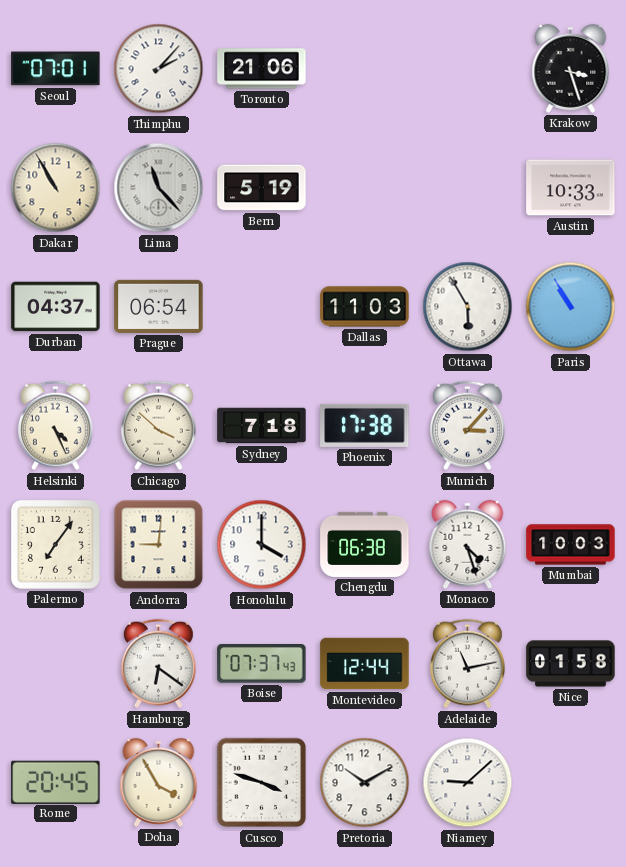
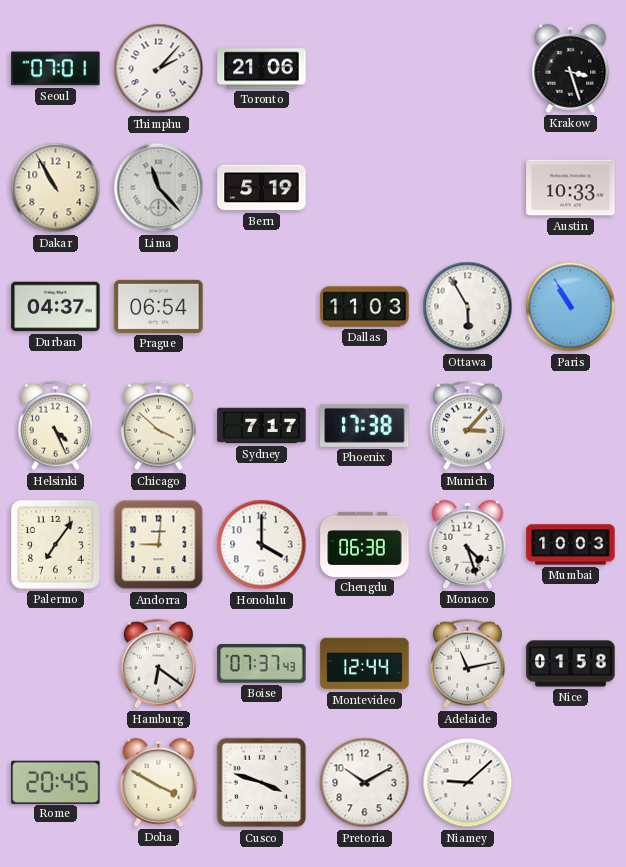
Sydney: 7:18 -> 7:17
Doha: 3:55 -> 3:50
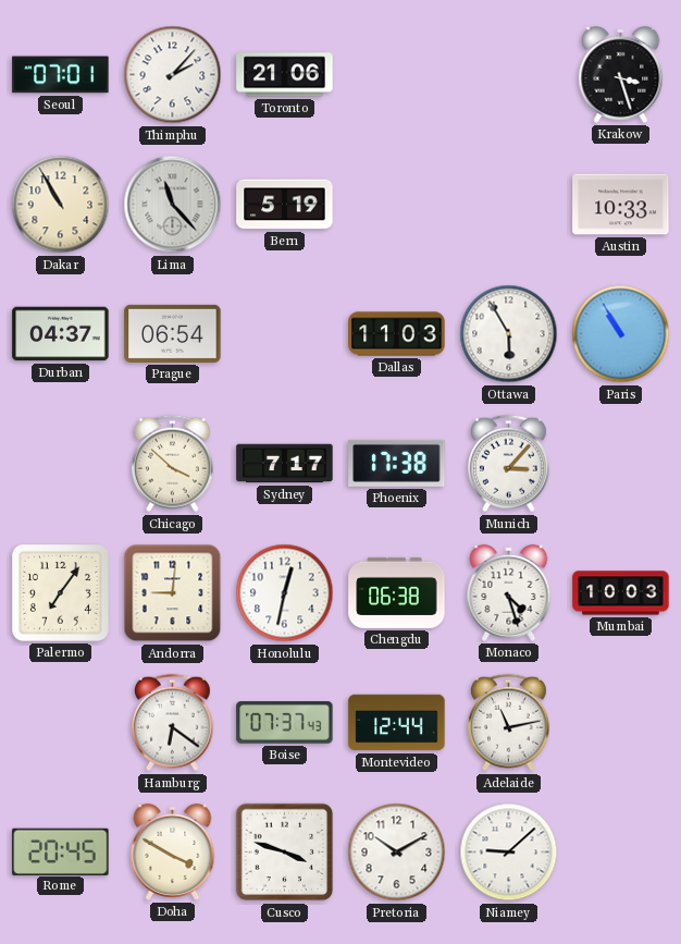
Helsinki: 4:26 -> none
Honolulu: 4:00 -> 12:32
Nice: 01:58 -> none
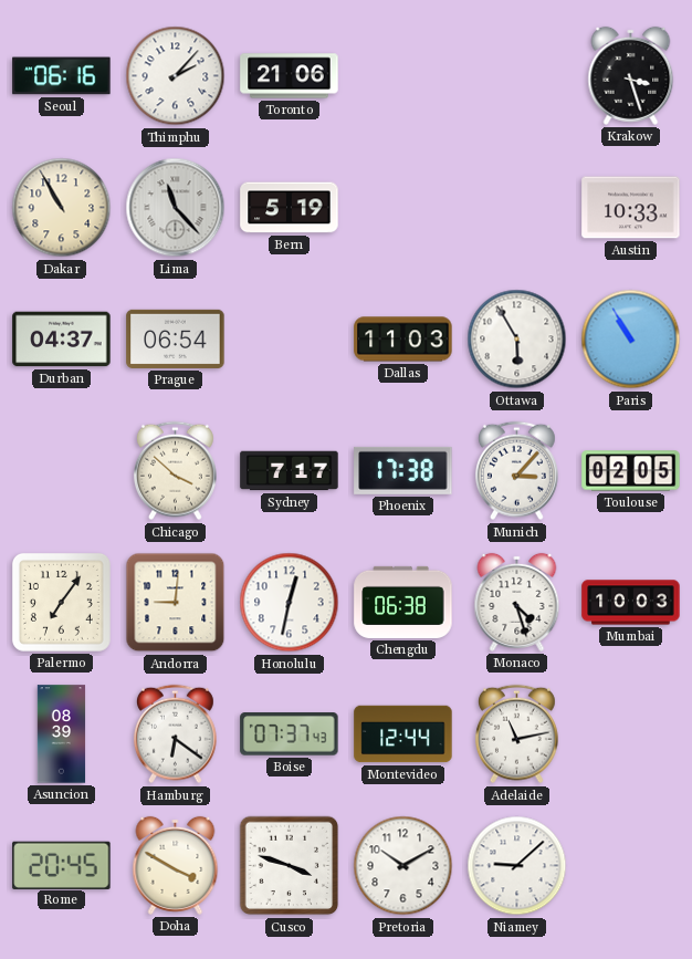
Seoul: 07:01 -> 06:16
Toulouse: none -> 02:05
Asuncion: none -> 08:39
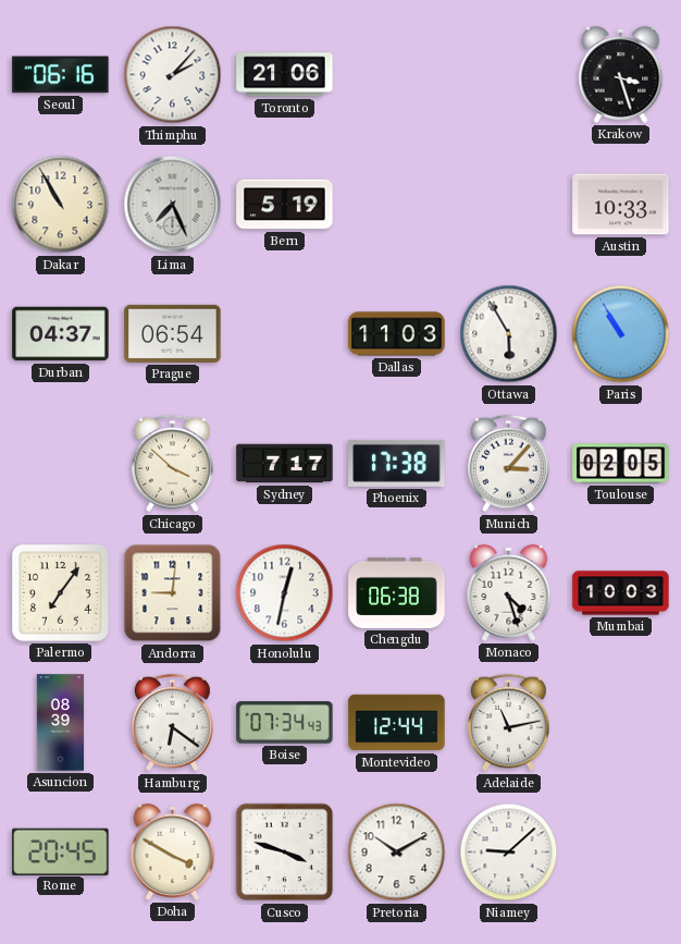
Lima: 11:23 -> 7:26
Boise: 07:37 -> 07:34
